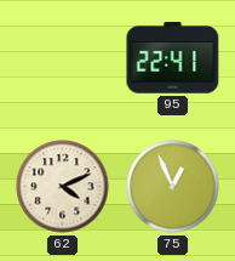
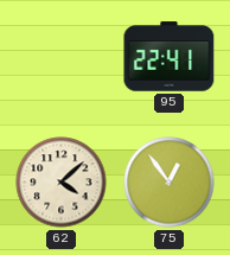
62: 4:11 -> 4:08
75: 12:56 -> 12:54
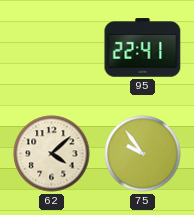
75: 12:54 -> 9:54
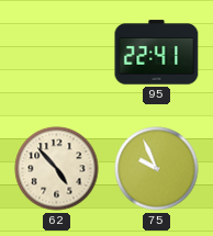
62: 4:08 -> 4:53
75: 9:54 -> 9:56
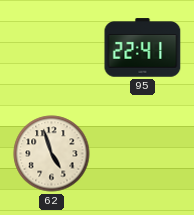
62: 4:53 -> 4:57
75: 9:56 -> none
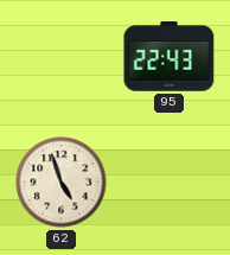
95: 22:41 -> 22:43
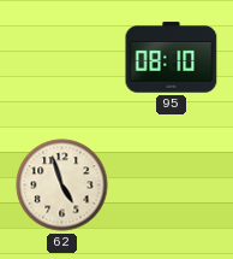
95: 22:43 -> 08:10
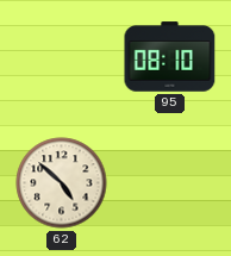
62: 4:57 -> 4:52
